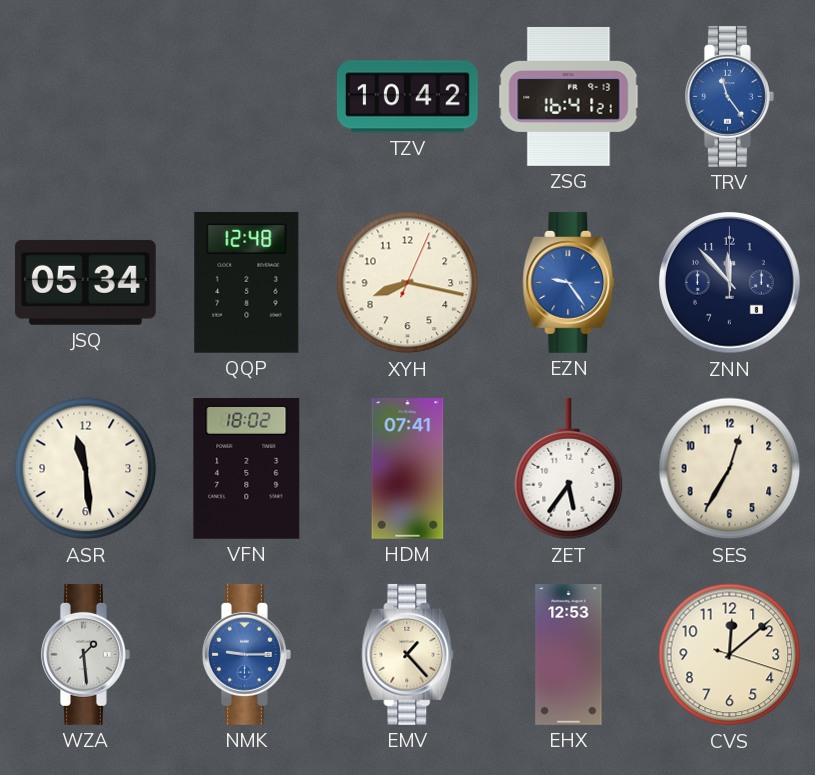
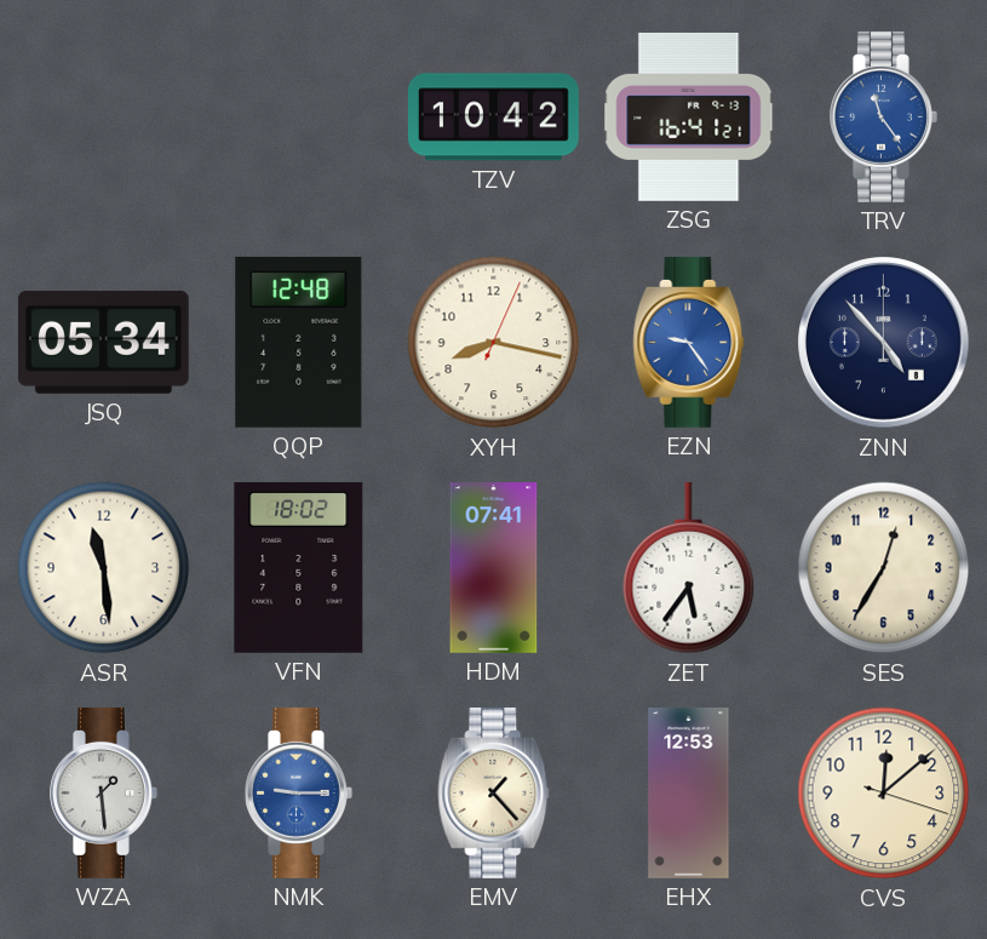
ZNN: 11:53 -> 4:53
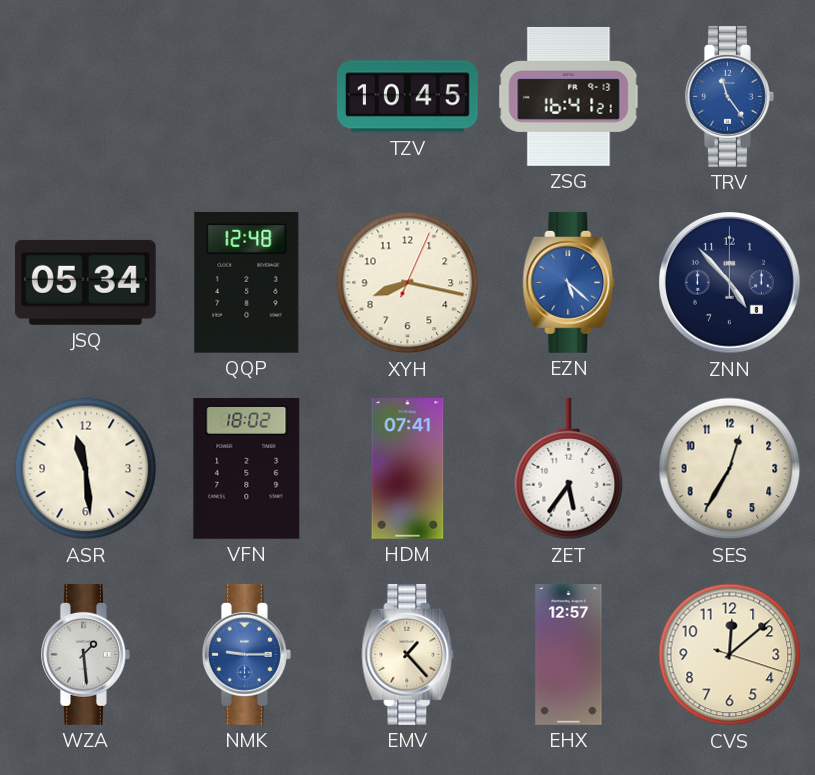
TZV: 10:42 -> 10:45
EZN: 9:24 -> 5:22
EHX: 12:53 -> 12:57
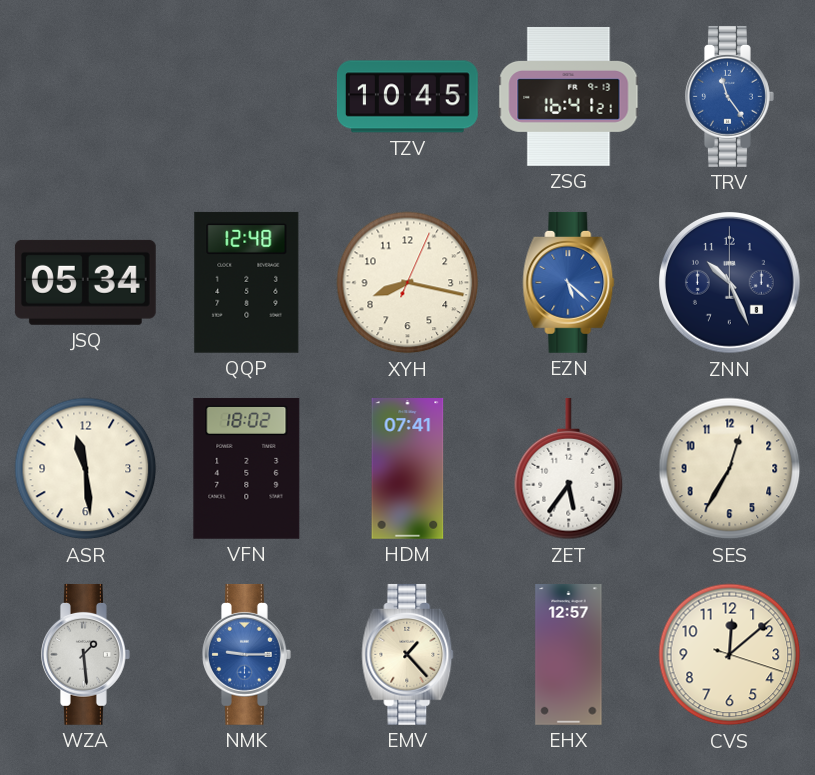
ZNN: 4:53 -> 10:26
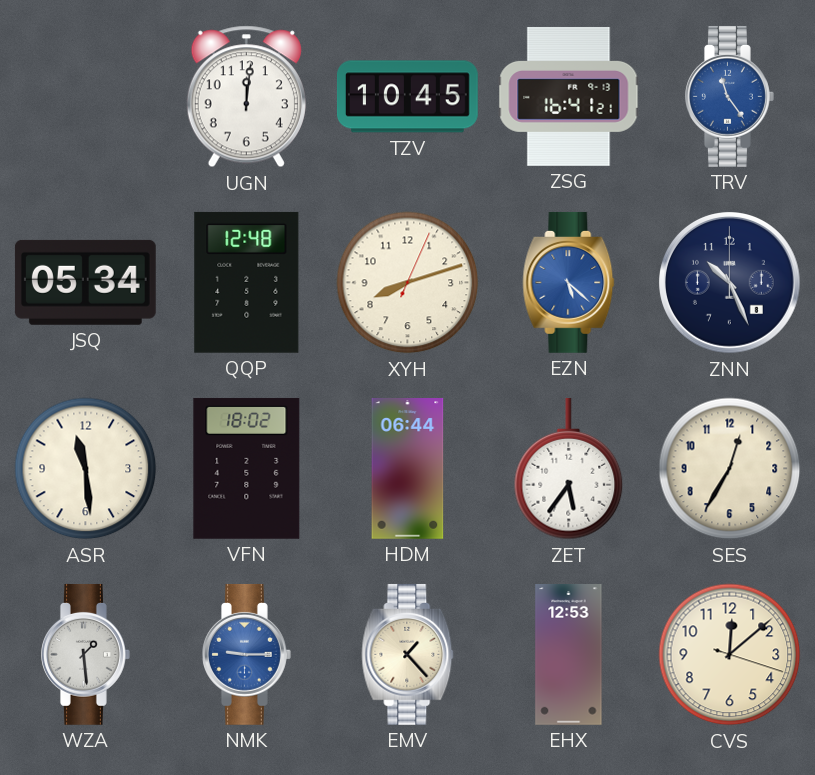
UGN: none -> 12:01
XYH: 8:17 -> 8:12
HDM: 07:41 -> 06:44
EHX: 12:57 -> 12:53
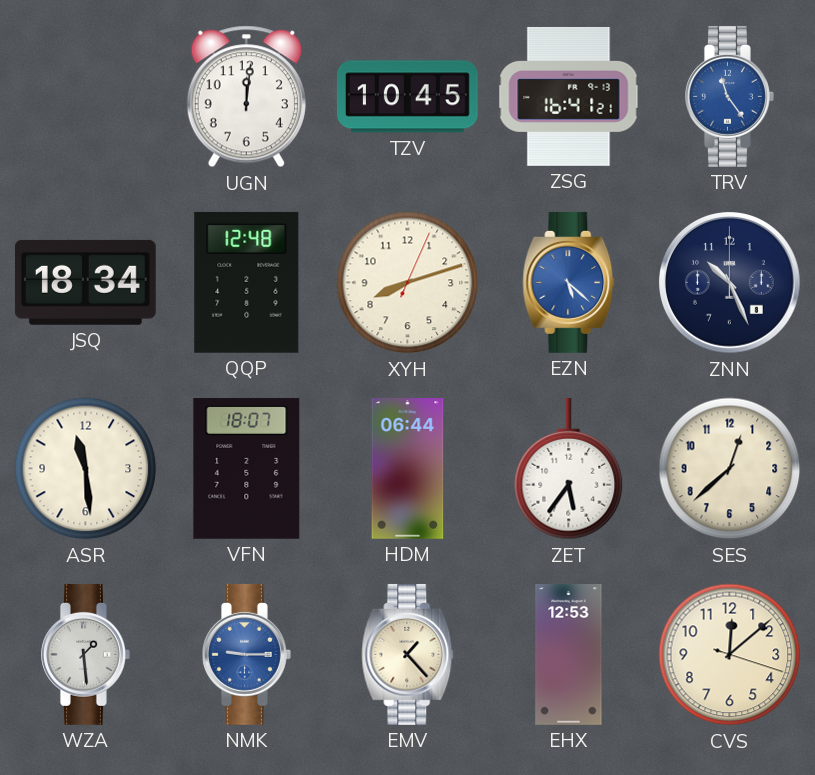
JSQ: 05:34 -> 18:34
VFN: 18:02 -> 18:07
SES: 12:35 -> 12:38
